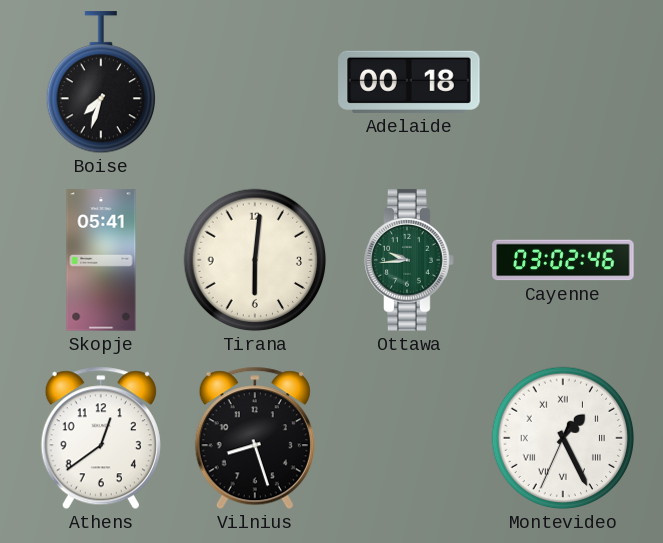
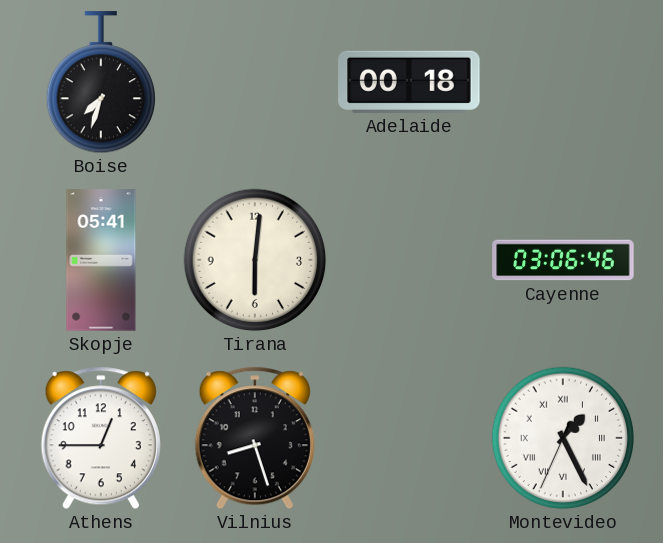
Ottawa: 9:44 -> none
Cayenne: 03:02 -> 03:06
Athens: 12:39 -> 12:45
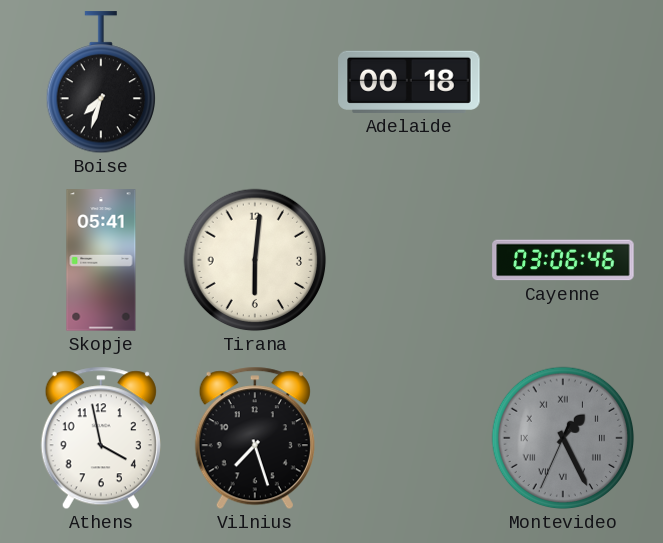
Athens: 12:45 -> 3:58
Vilnius: 8:27 -> 7:27
Montevideo dial: white -> grey
